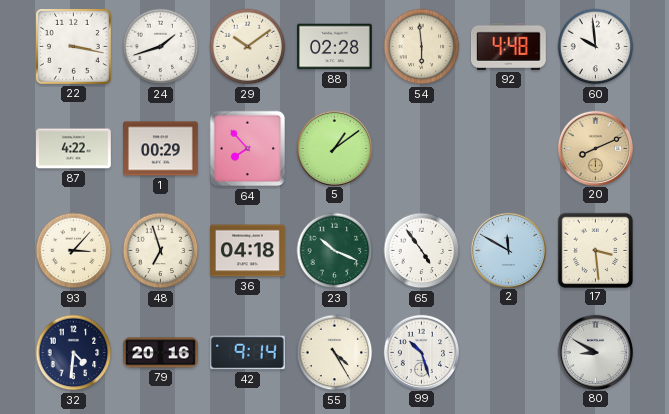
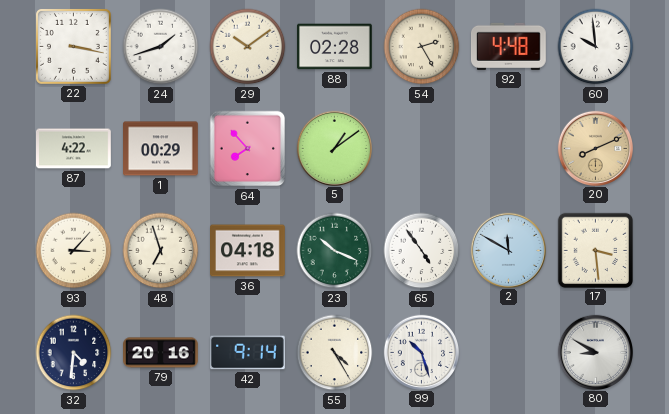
54: 5:59 -> 2:25
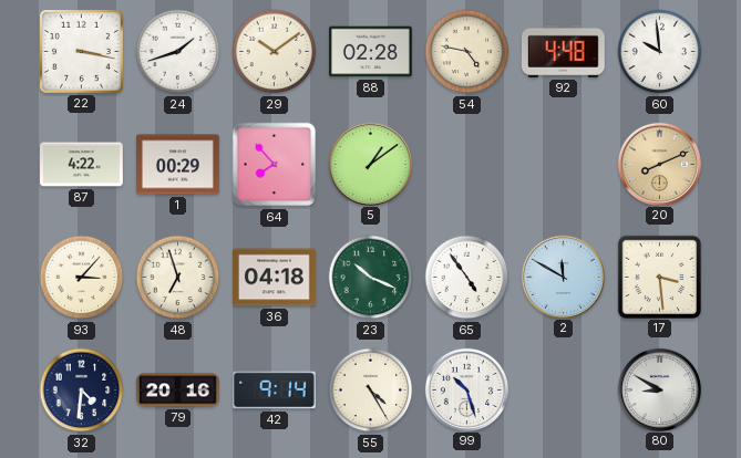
54: 2:25 -> 4:47
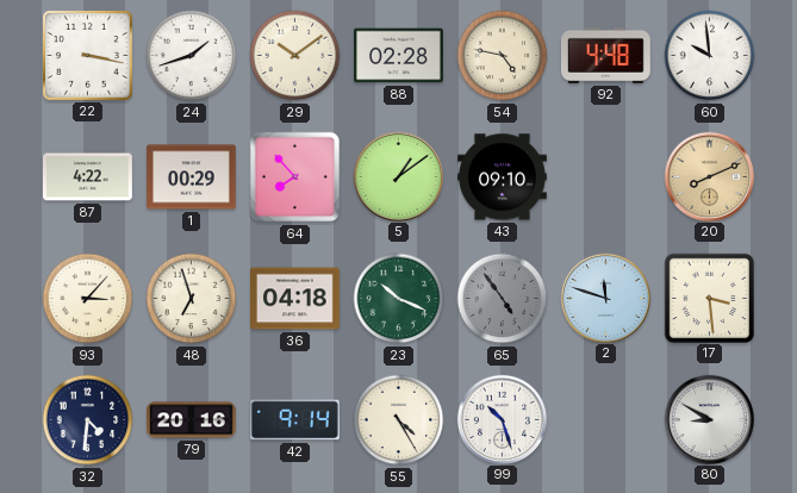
43: none -> 09:10
65 dial: white -> grey
2: 11:50 -> 11:48
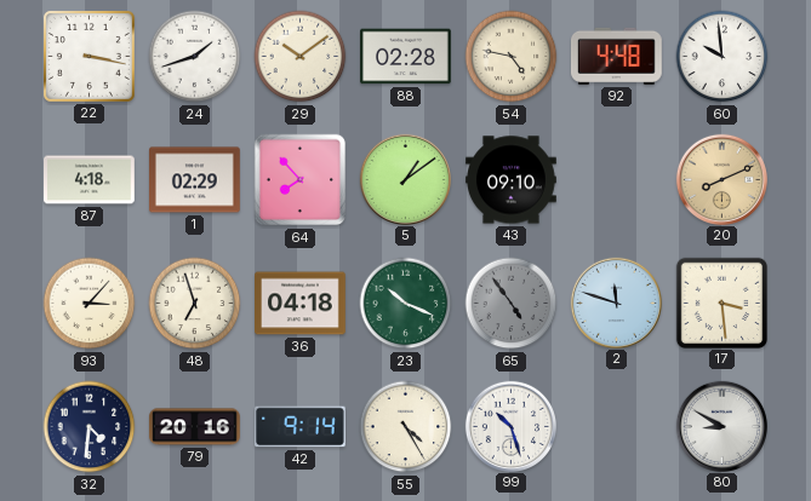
87: 4:22 -> 4:18
1: 00:29 -> 02:29
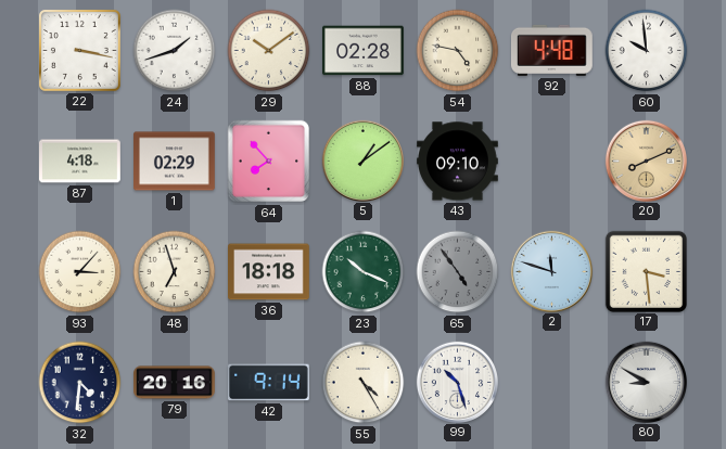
36: 04:18 -> 18:18
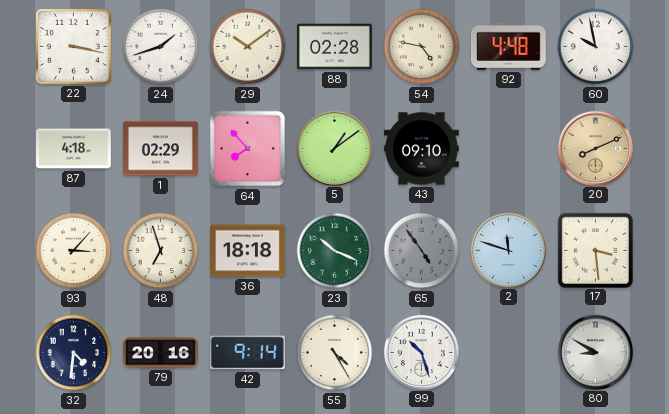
60: 9:59 -> 9:58
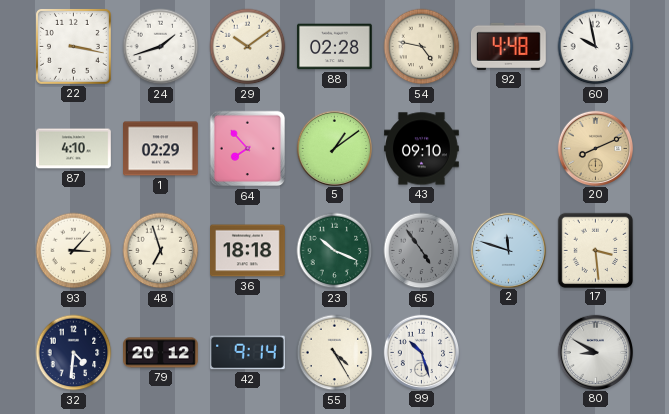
87: 4:18 -> 4:10
79: 20:16 -> 20:12
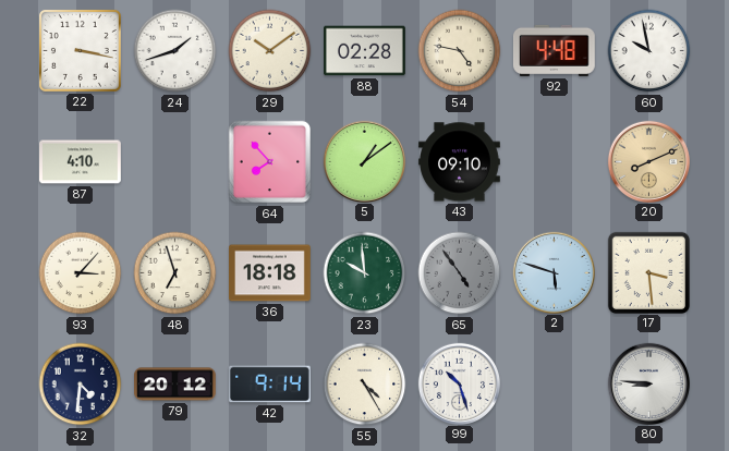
1: 02:29 -> none
23: 10:19 -> 9:59
2: 11:48 -> 5:48
80: 8:50 -> 8:46
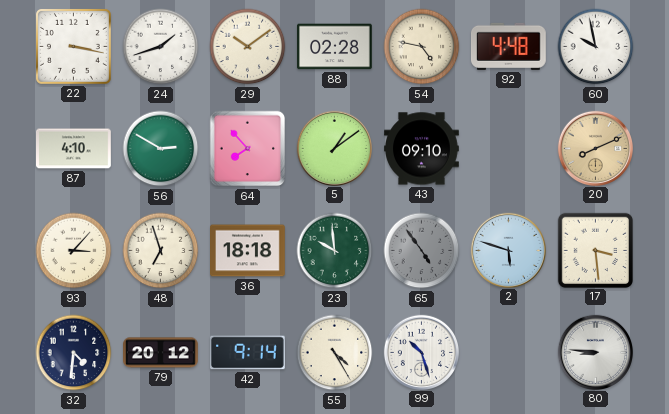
56: none -> 2:50
